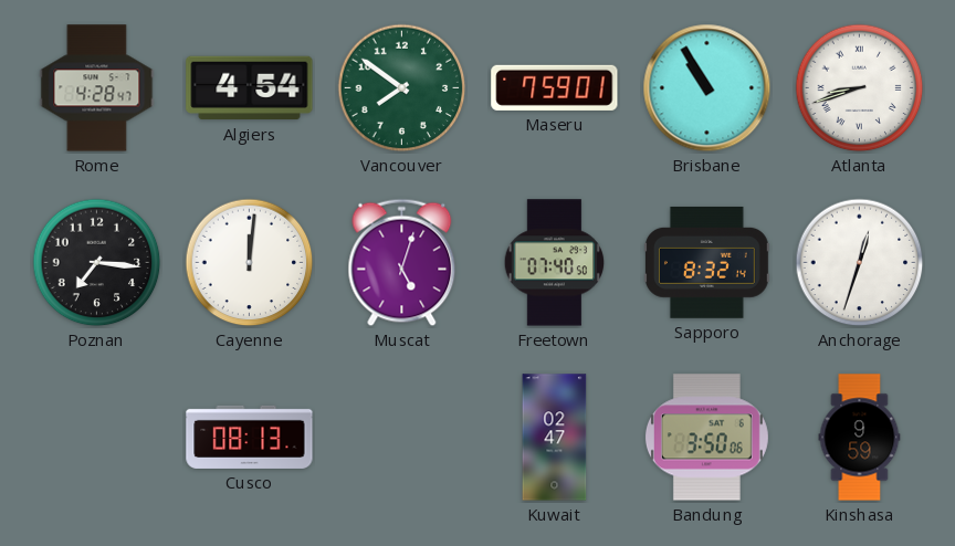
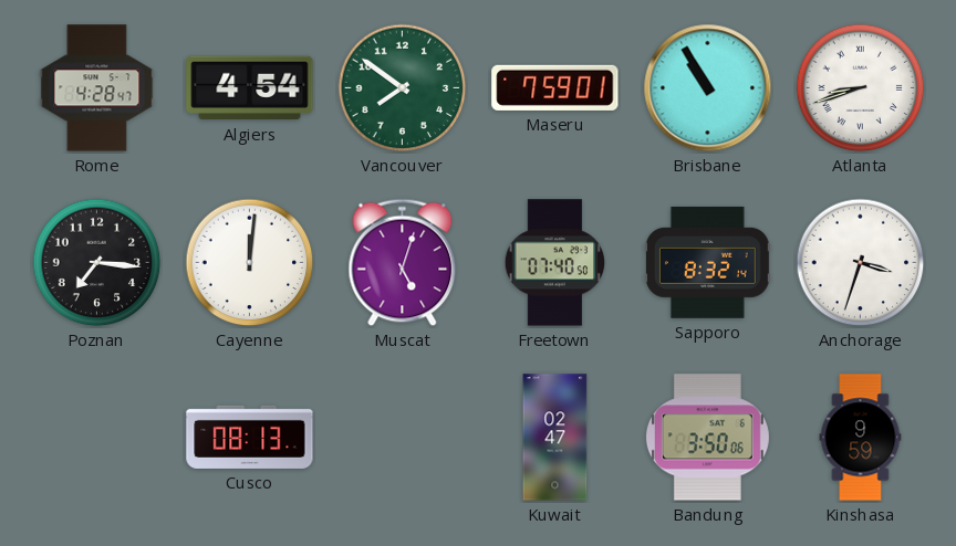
Anchorage: 12:33 -> 3:33
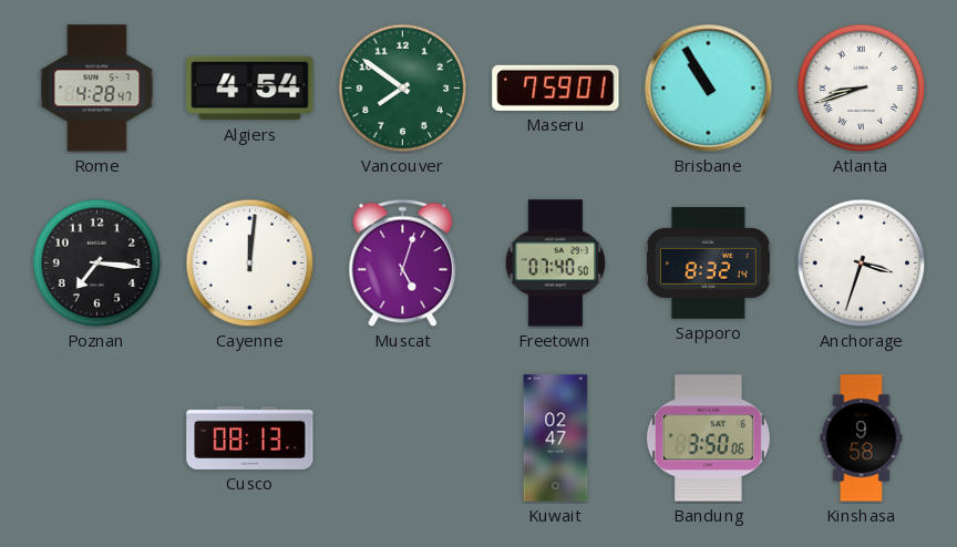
Kinshasa: 9:59 -> 9:58
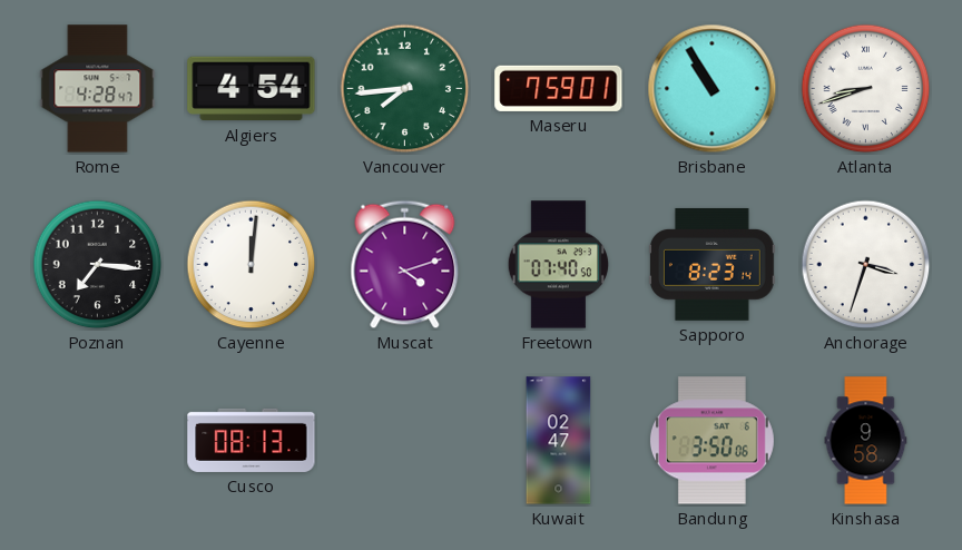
Vancouver: 7:51 -> 7:44
Muscat: 5:03 -> 4:12
Sapporo: 8:32 -> 8:23
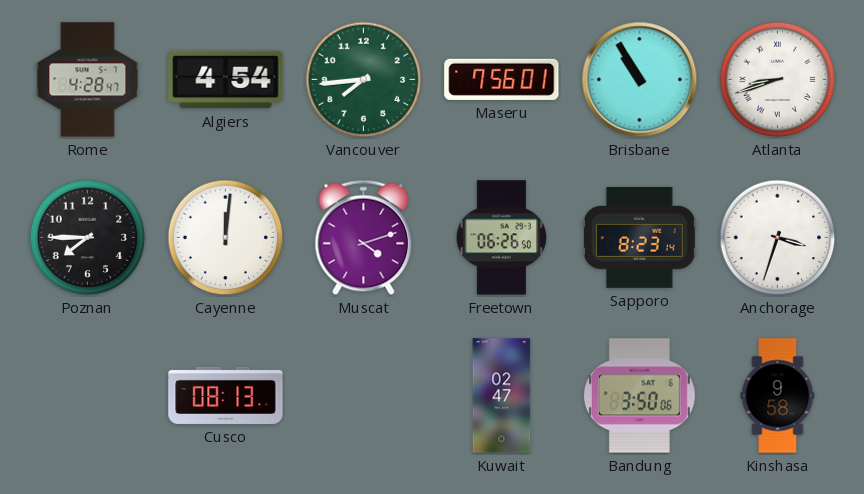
Maseru: 7:59 -> 7:56
Poznan: 7:16 -> 7:45
Freetown: 07:40 -> 06:26
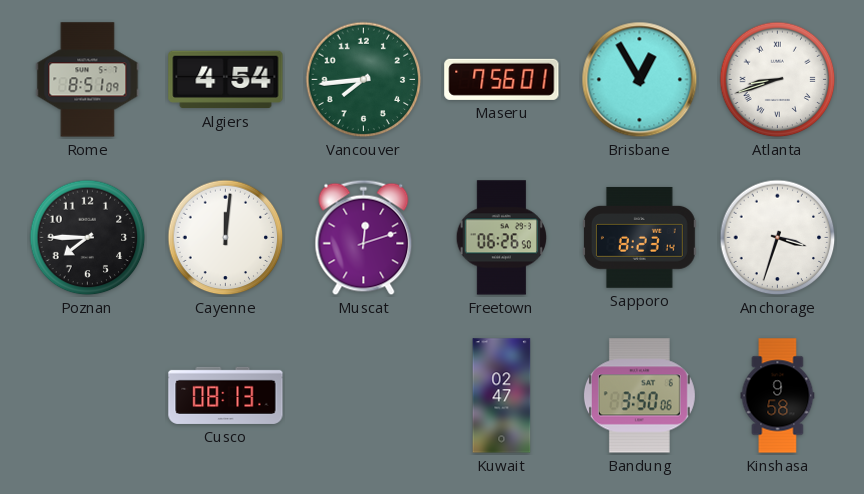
Rome: 4:28 -> 8:51
Brisbane: 10:55 -> 12:55
Muscat: 4:12 -> 12:12
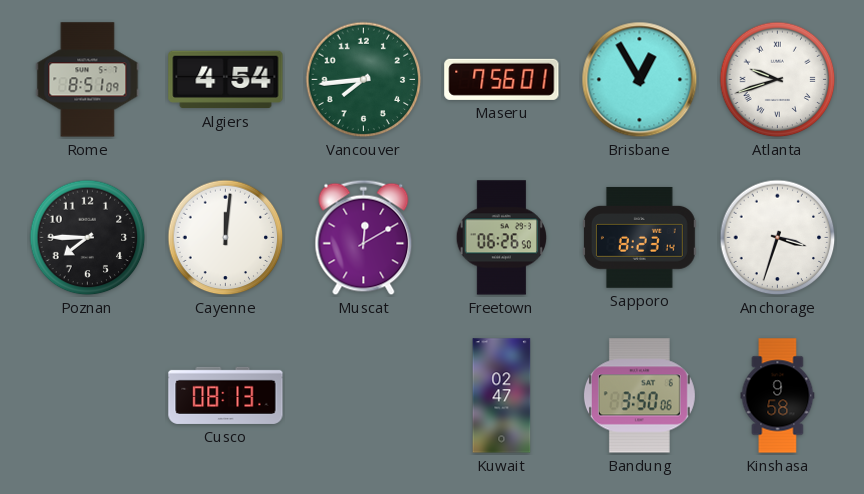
Atlanta: 8:42 -> 9:42
Muscat: 12:12 -> 12:10
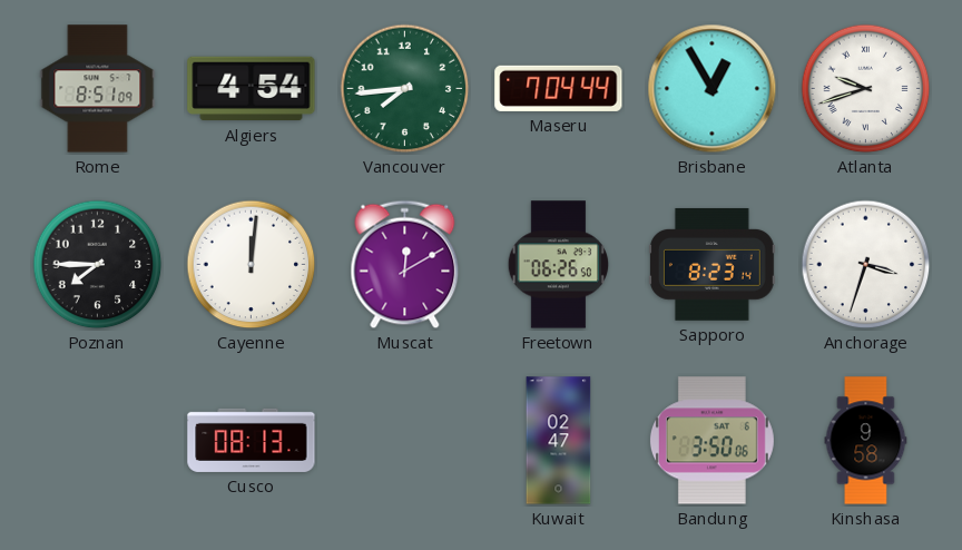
Maseru: 7:56 -> 7:04
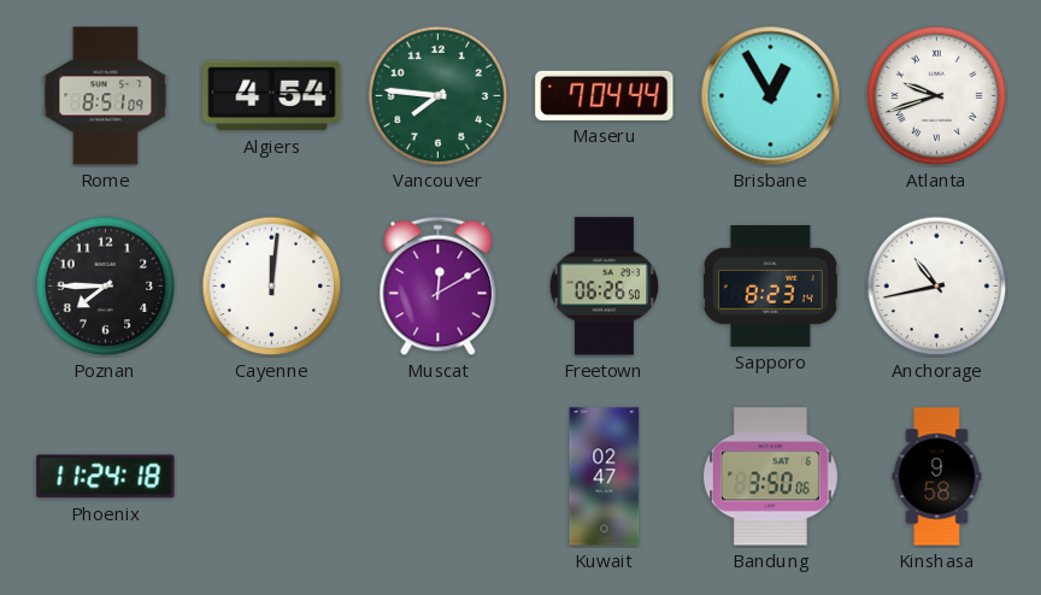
Vancouver: 7:44 -> 7:46
Anchorage: 3:33 -> 10:43
Phoenix: none -> 11:24
Cusco: 08:13 -> none
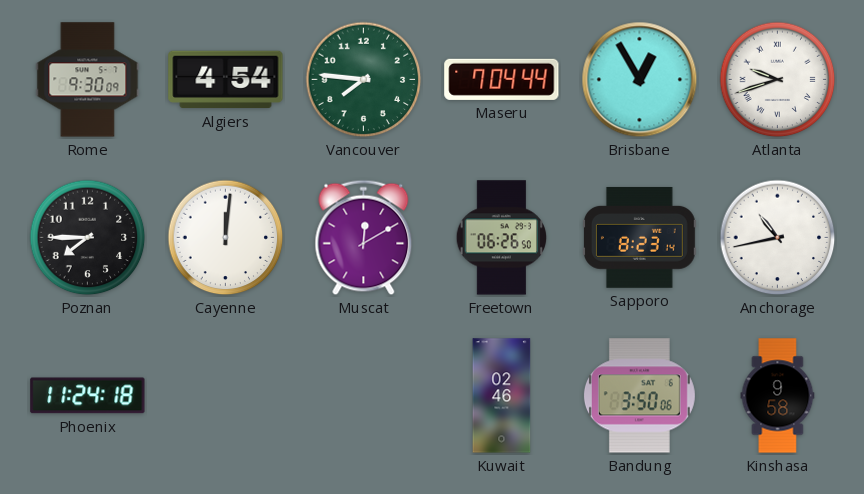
Rome: 8:51 -> 9:30
Kuwait: 02:47 -> 02:46
